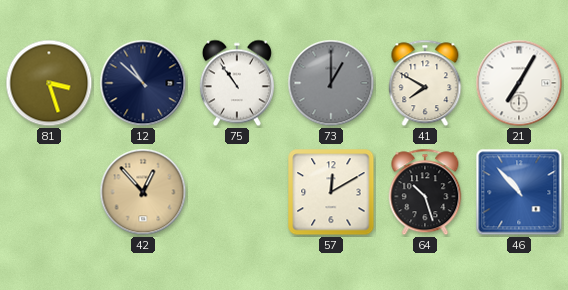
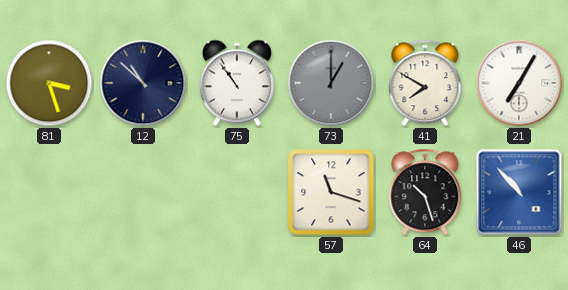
42: 12:53 -> none
57: 12:10 -> 11:18
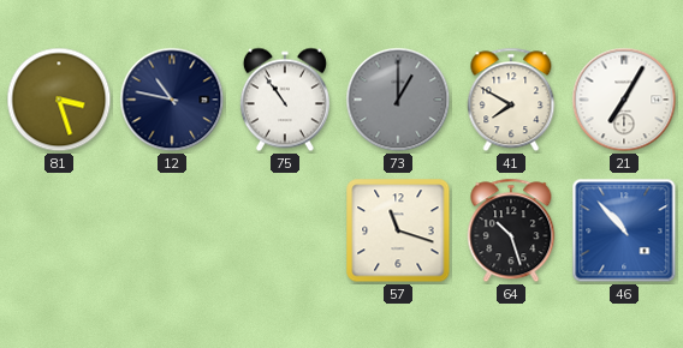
12: 10:52 -> 10:47
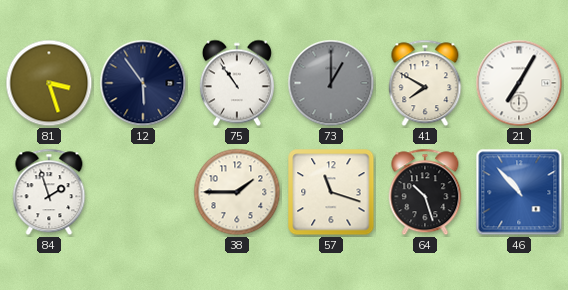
12: 10:47 -> 5:54
84: none -> 1:57
38: none -> 1:45
